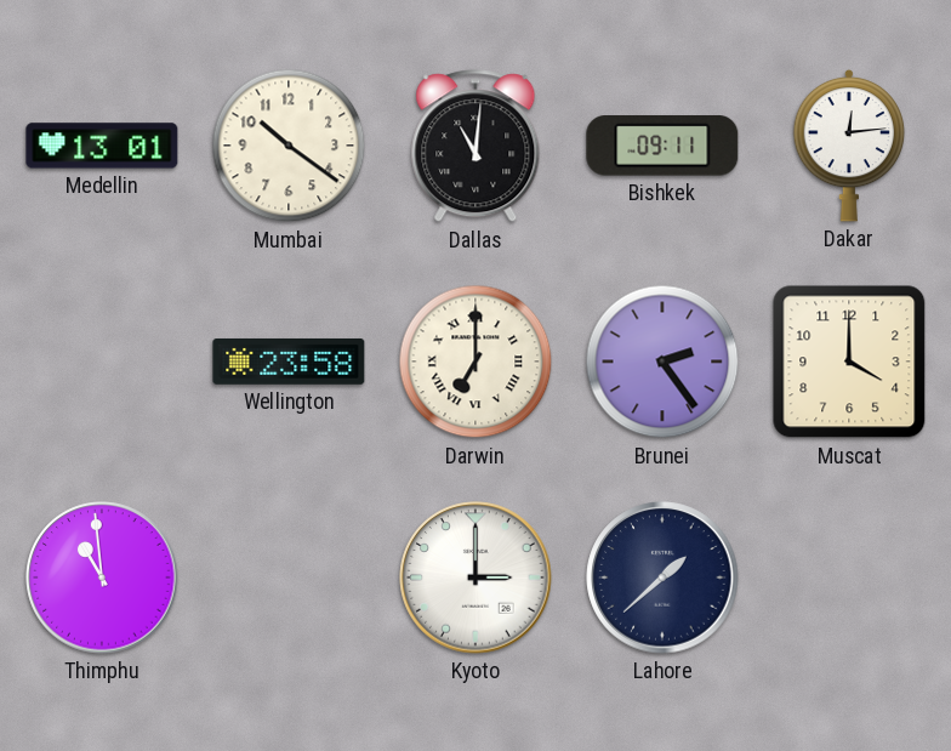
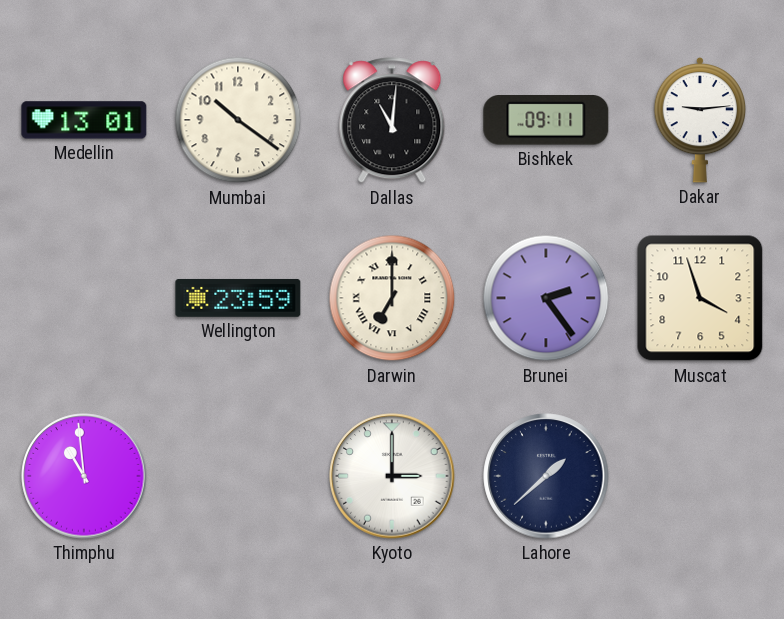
Dakar: 12:14 -> 9:14
Wellington: 23:58 -> 23:59
Muscat: 4:00 -> 3:57
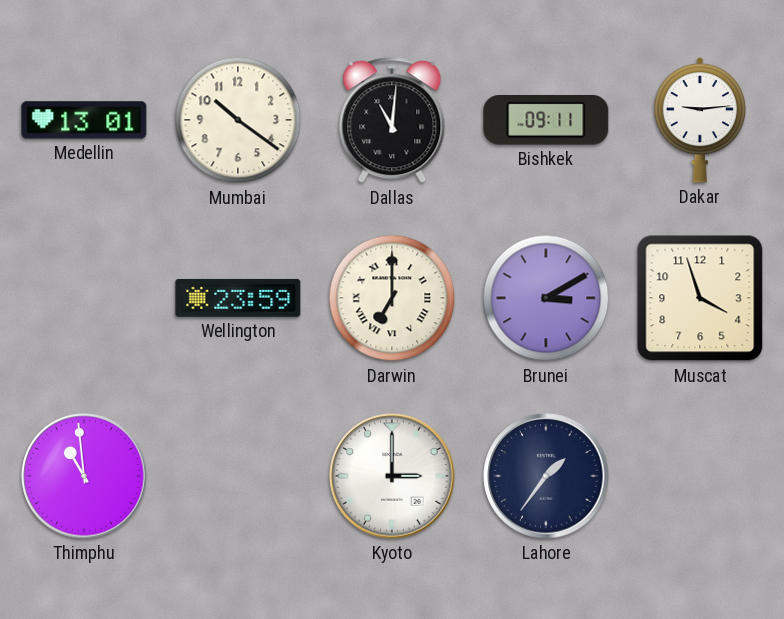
Brunei: 2:24 -> 3:10
Lahore: 1:38 -> 1:36
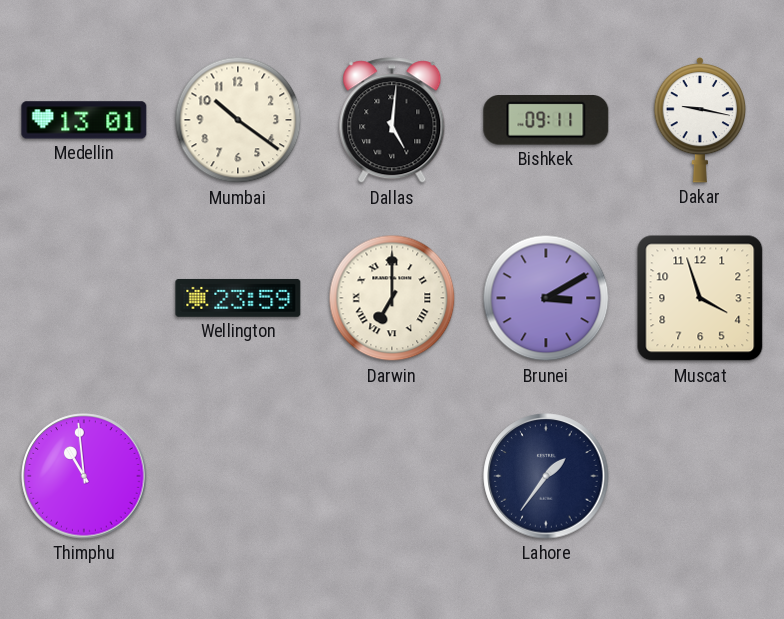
Dallas: 11:01 -> 5:01
Dakar: 9:14 -> 9:17
Kyoto: 3:00 -> none
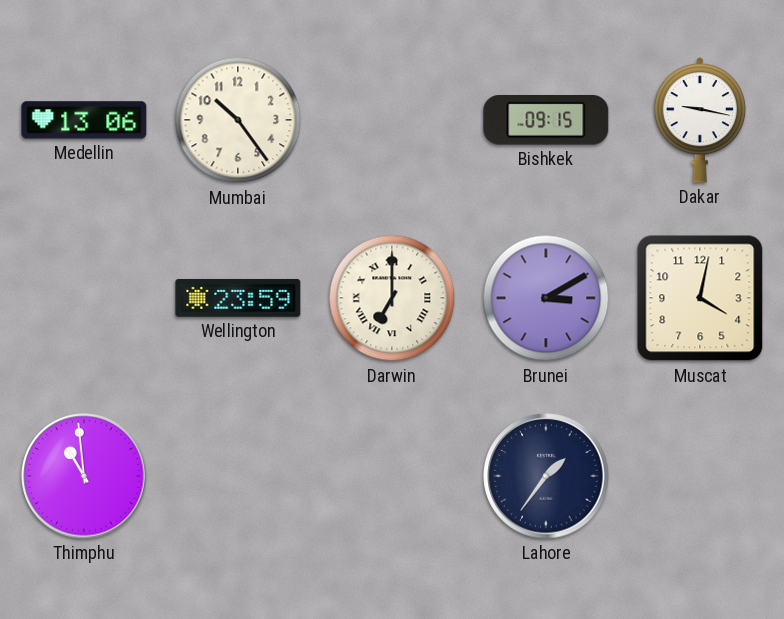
Medellin: 13:01 -> 13:06
Mumbai: 10:21 -> 10:24
Dallas: 5:01 -> none
Bishkek: 09:11 -> 09:15
Muscat: 3:57 -> 4:02
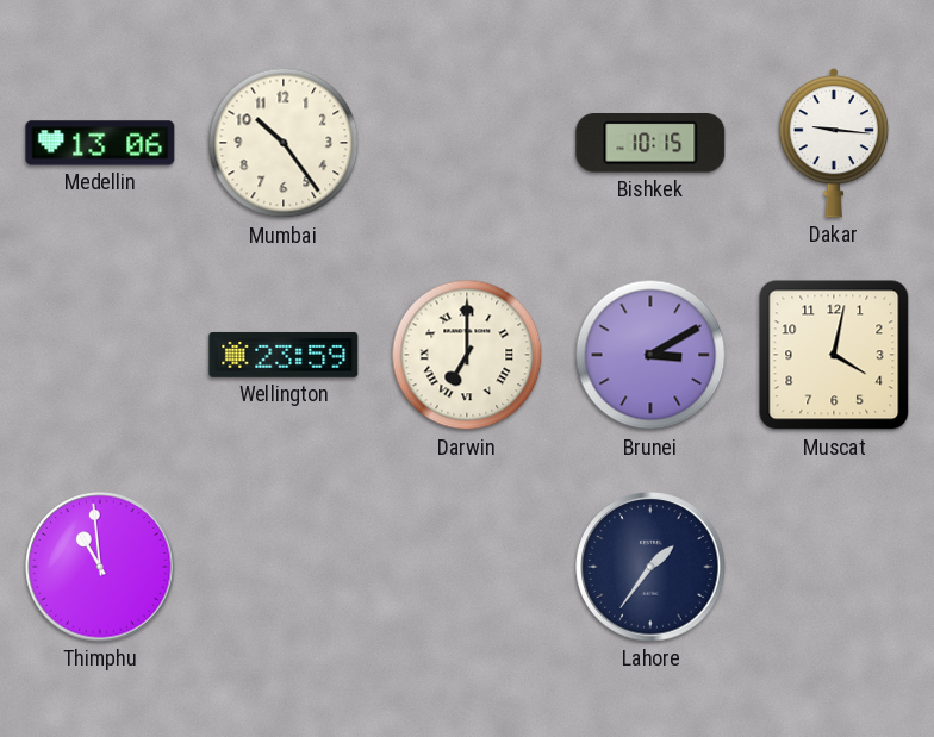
Bishkek: 09:15 -> 10:15
Dakar: 9:17 -> 9:16
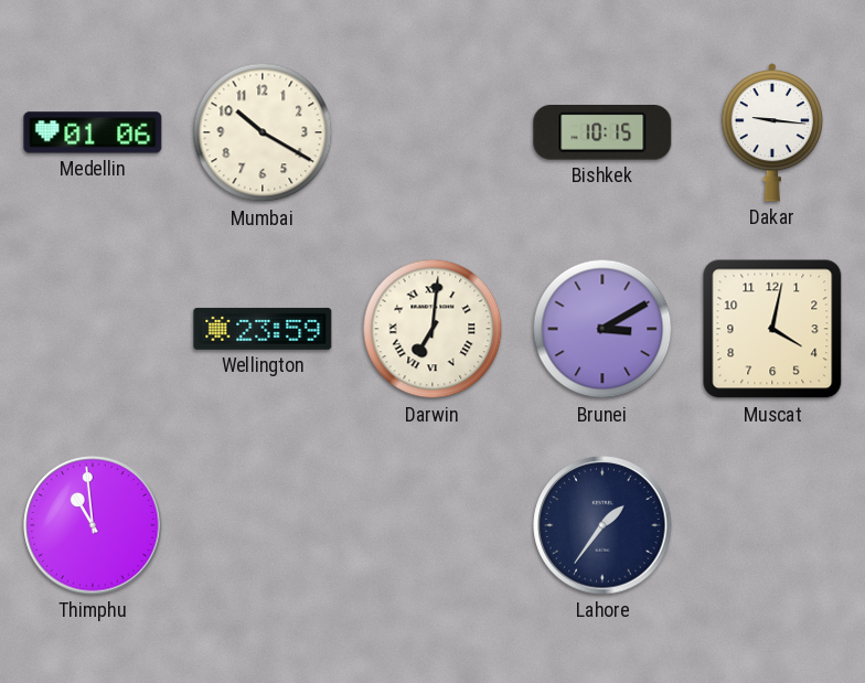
Medellin: 13:06 -> 01:06
Mumbai: 10:24 -> 10:20
Darwin: 7:00 -> 7:01
